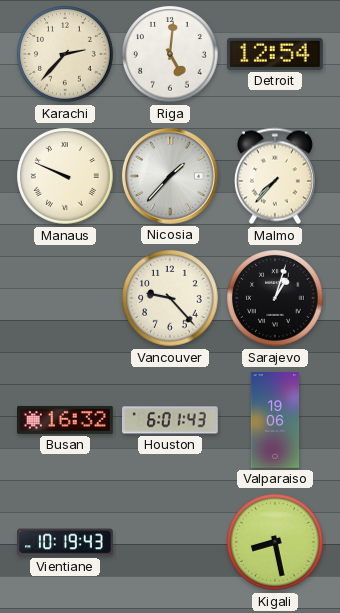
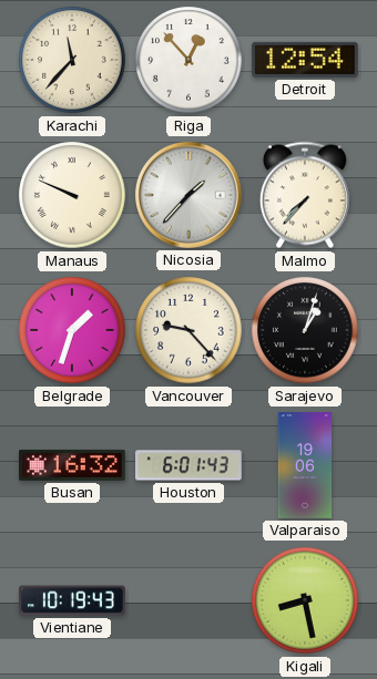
Karachi: 2:37 -> 11:37
Riga: 5:01 -> 12:53
Belgrade: none -> 1:33
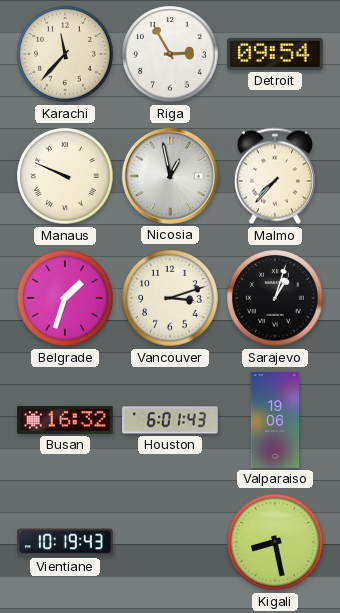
Riga: 12:53 -> 2:55
Detroit: 12:54 -> 09:54
Nicosia: 1:37 -> 12:58
Vancouver: 9:23 -> 3:12
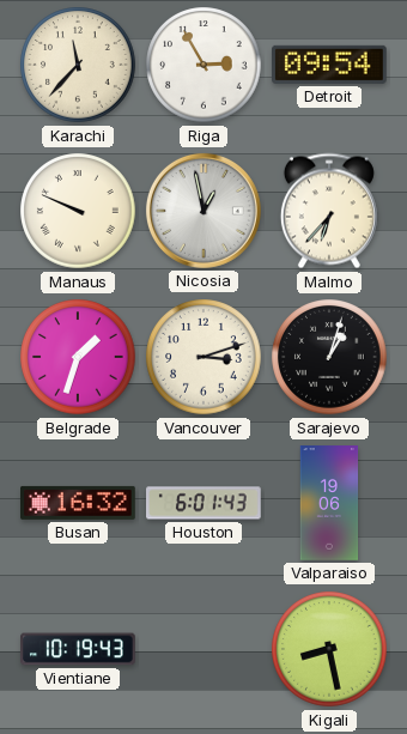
Malmo: 7:37 -> 6:37
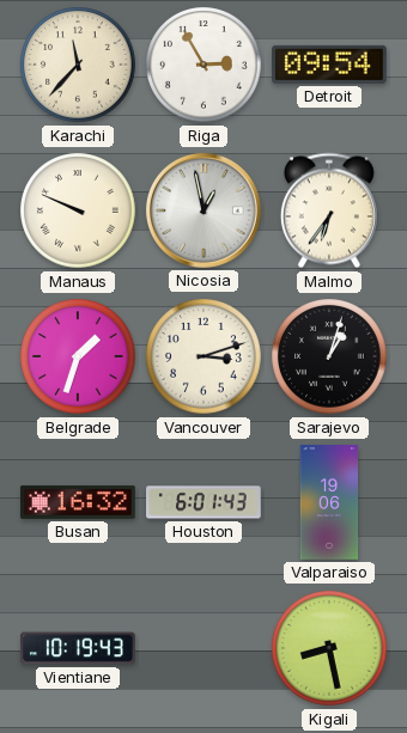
Malmo: 6:37 -> 6:36
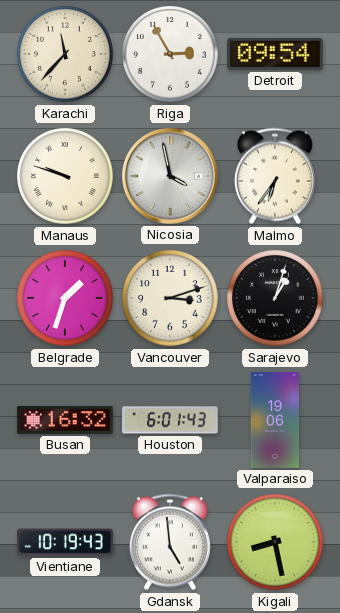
Manaus: 9:49 -> 9:48
Nicosia: 12:58 -> 3:58
Gdansk: none -> 4:59
